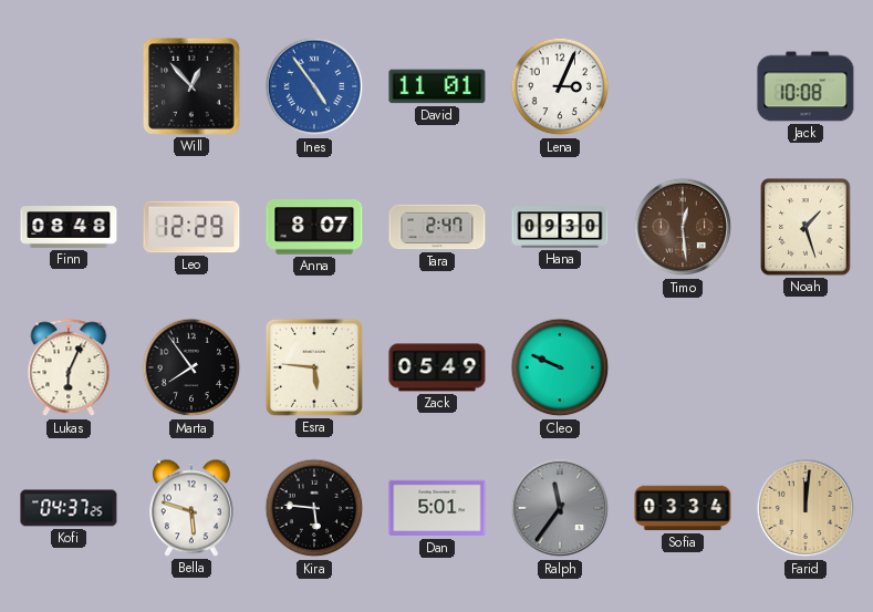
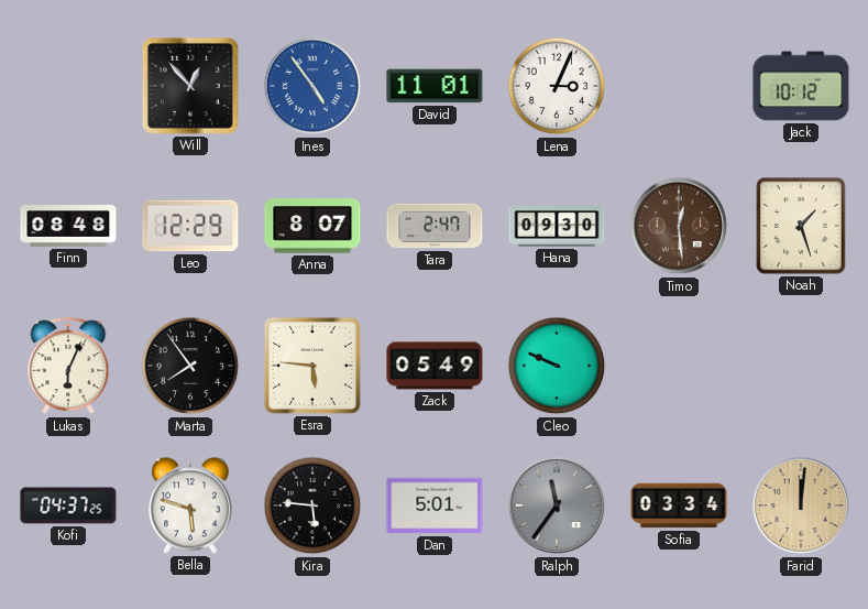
Jack: 10:08 -> 10:12
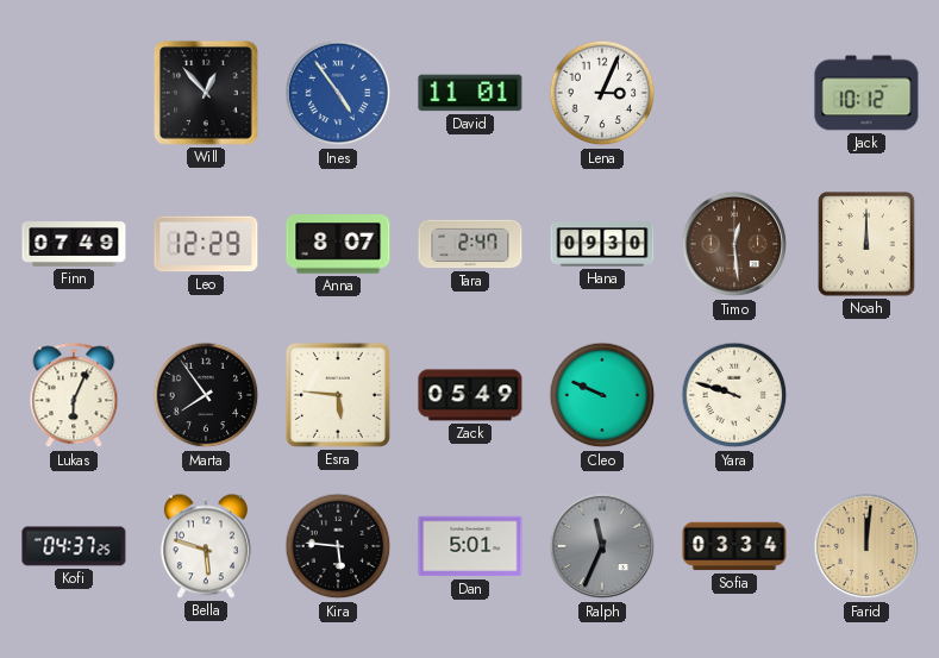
Finn: 08:48 -> 07:49
Noah: 1:27 -> 12:00
Yara: none -> 9:48
Ralph: 11:36 -> 11:34
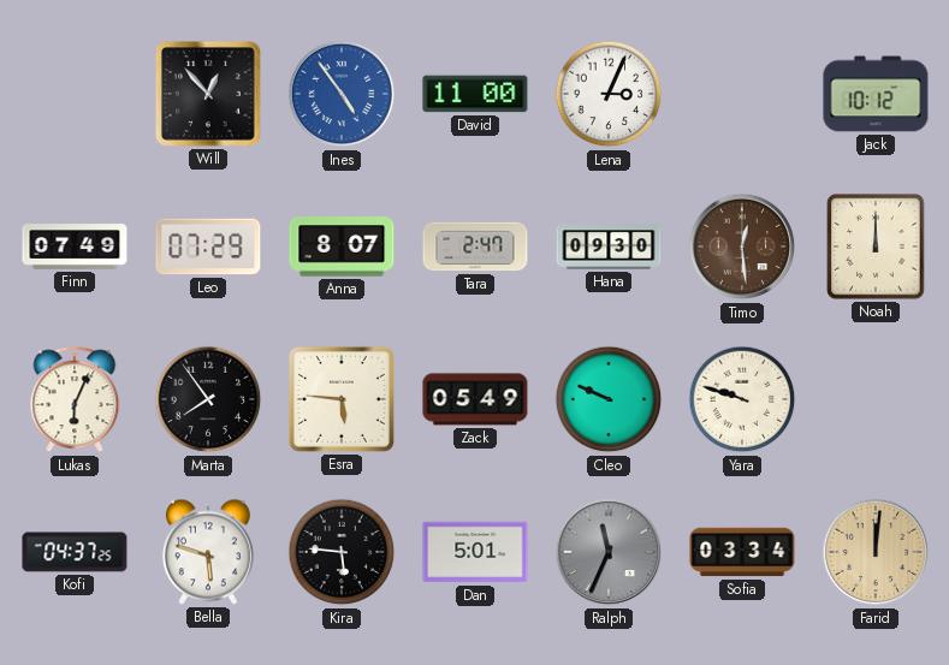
David: 11:01 -> 11:00
Leo: 12:29 -> 07:29
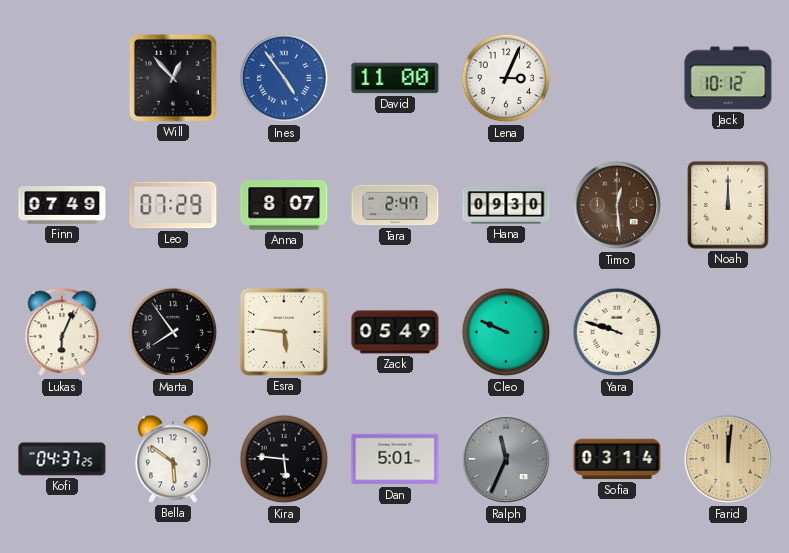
Bella: 5:48 -> 5:51
Sofia: 03:34 -> 03:14
